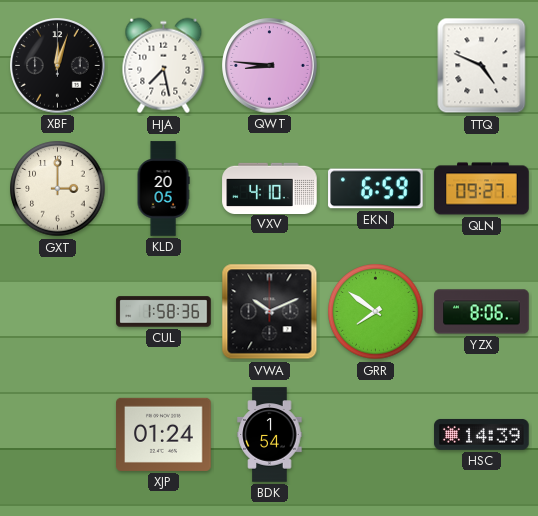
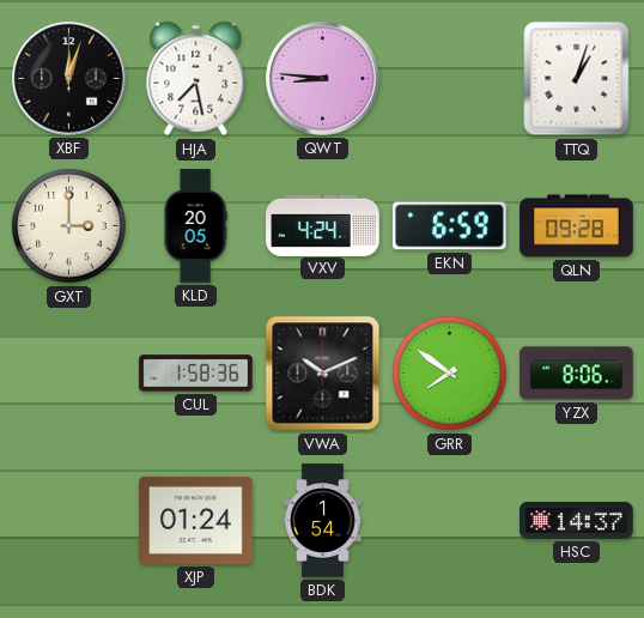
TTQ: 4:49 -> 1:03
VXV: 4:10 -> 4:24
QLN: 09:27 -> 09:28
HSC: 14:39 -> 14:37
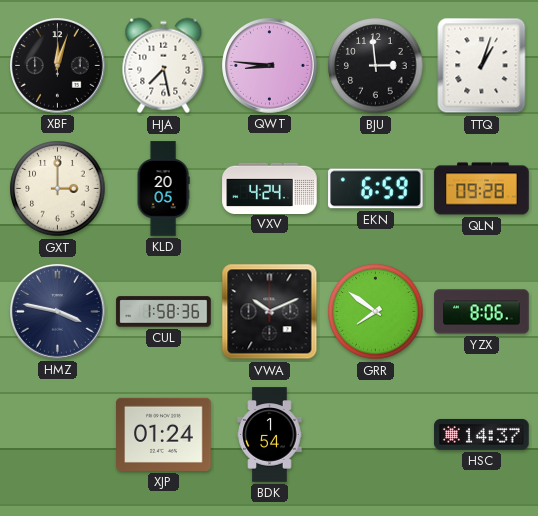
BJU: none -> 2:59
HMZ: none -> 3:47
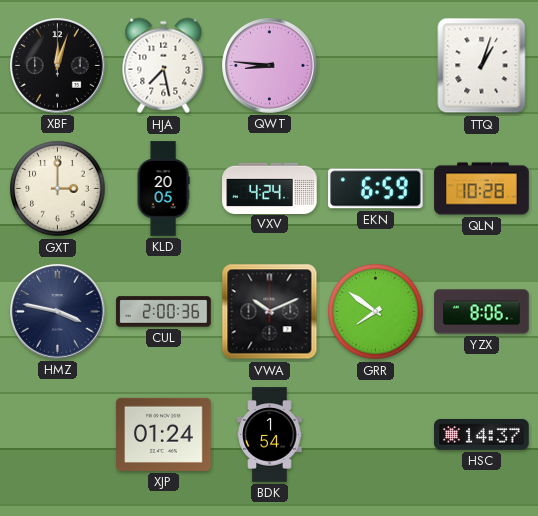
BJU: 2:59 -> none
QLN: 09:28 -> 10:28
CUL: 1:58 -> 2:00
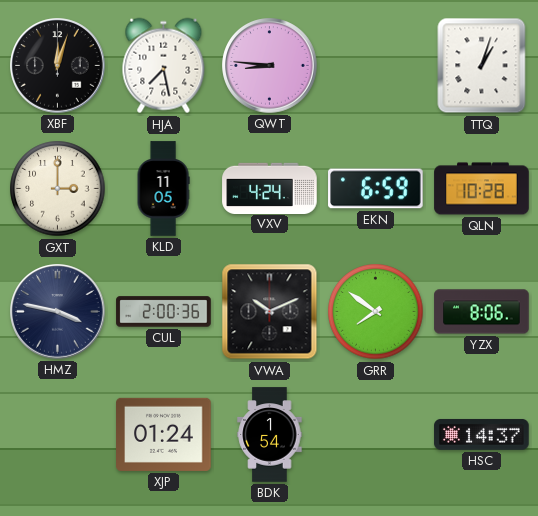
KLD: 20:05 -> 11:05
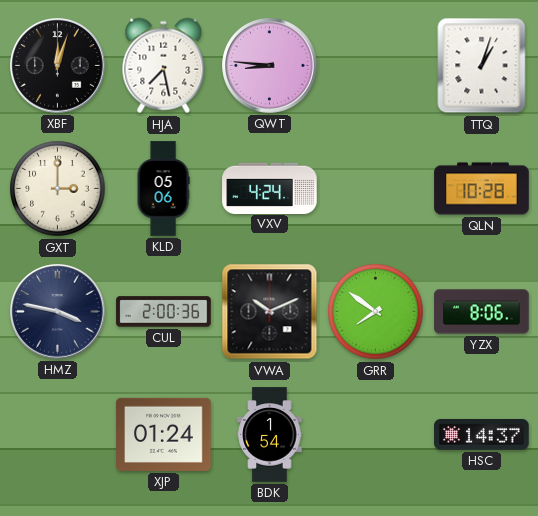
KLD: 11:05 -> 05:06
EKN: 6:59 -> none
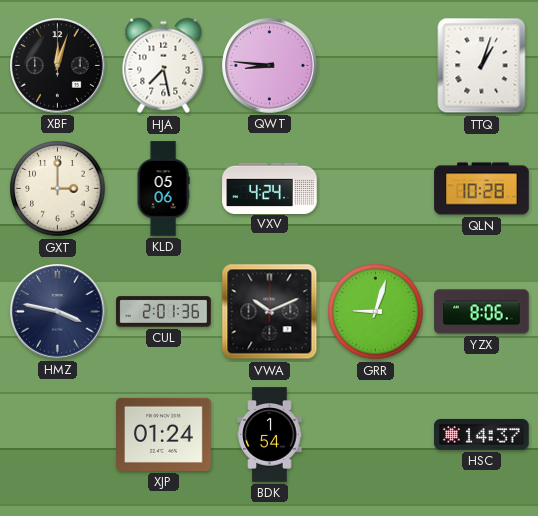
CUL: 2:00 -> 2:01
GRR: 7:51 -> 9:03
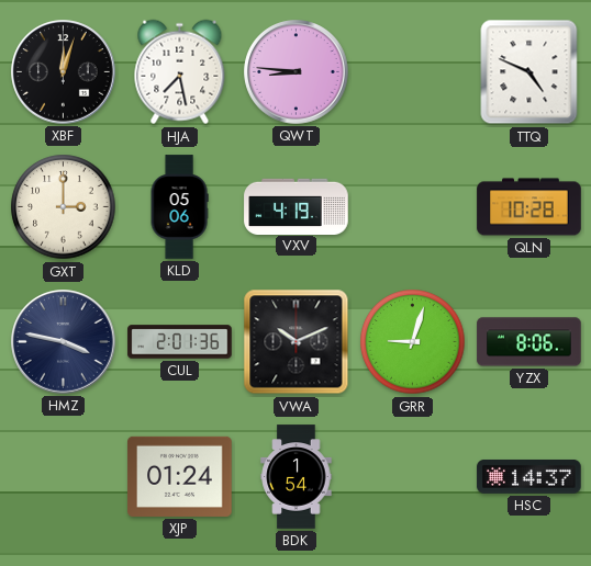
TTQ: 1:03 -> 4:49
VXV: 4:24 -> 4:19
